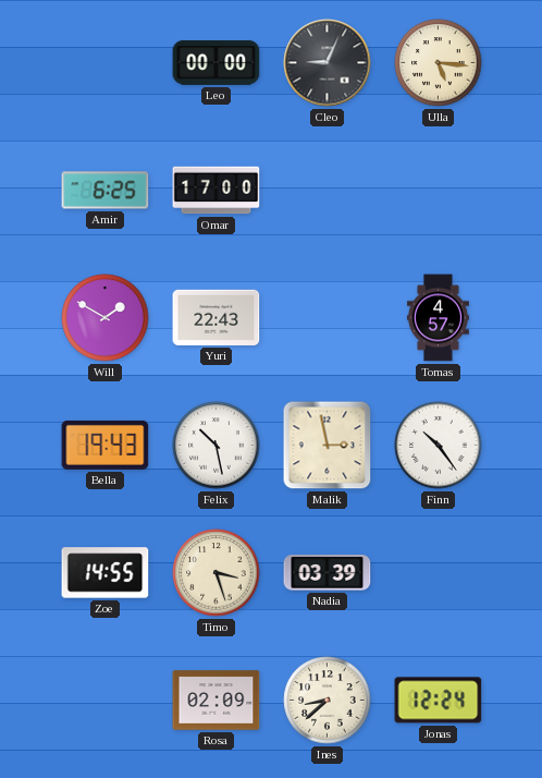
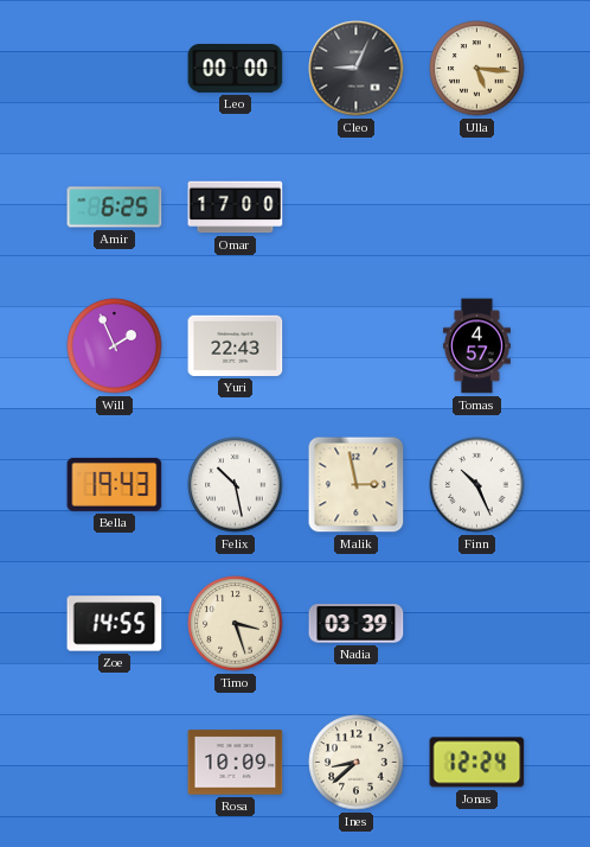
Will: 1:50 -> 1:56
Finn: 10:24 -> 10:26
Rosa: 02:09 -> 10:09
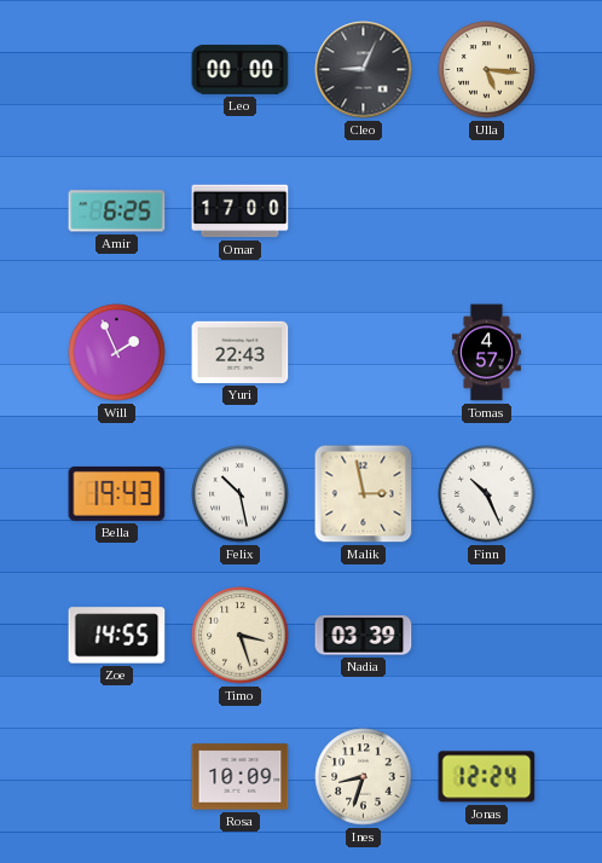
Ines: 8:38 -> 8:33
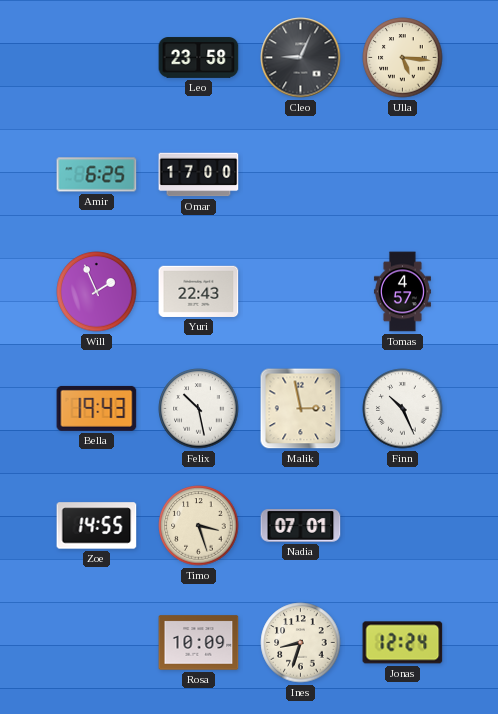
Leo: 00:00 -> 23:58
Nadia: 03:39 -> 07:01
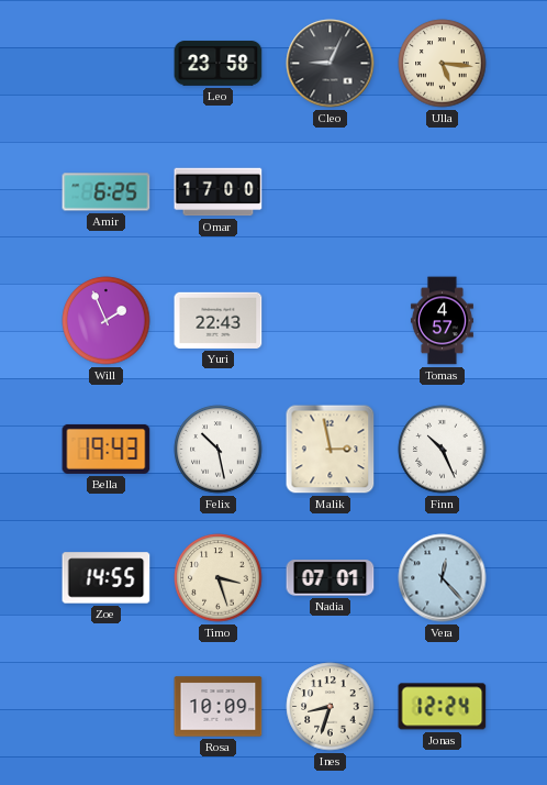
Vera: none -> 12:23
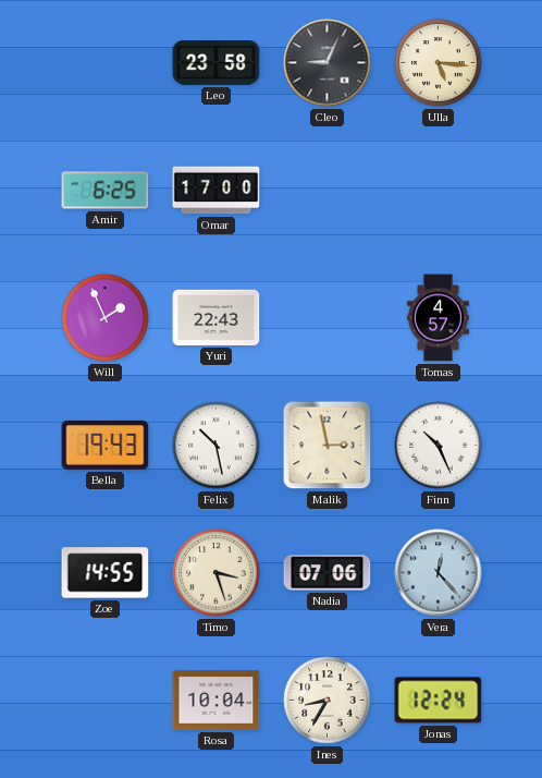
Nadia: 07:01 -> 07:06
Rosa: 10:09 -> 10:04
Ines: 8:33 -> 8:35
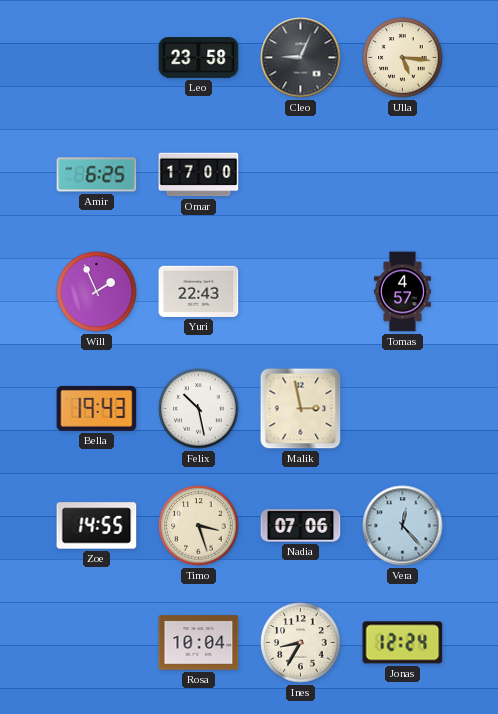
Finn: 10:26 -> none
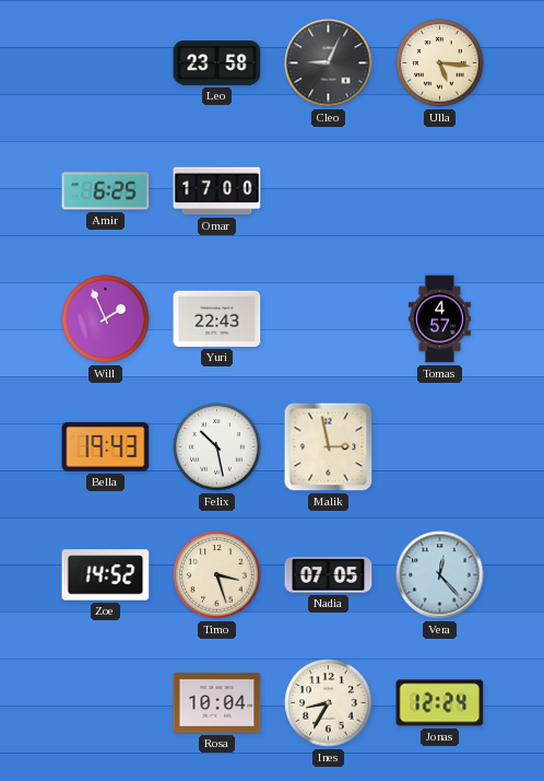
Zoe: 14:55 -> 14:52
Nadia: 07:06 -> 07:05
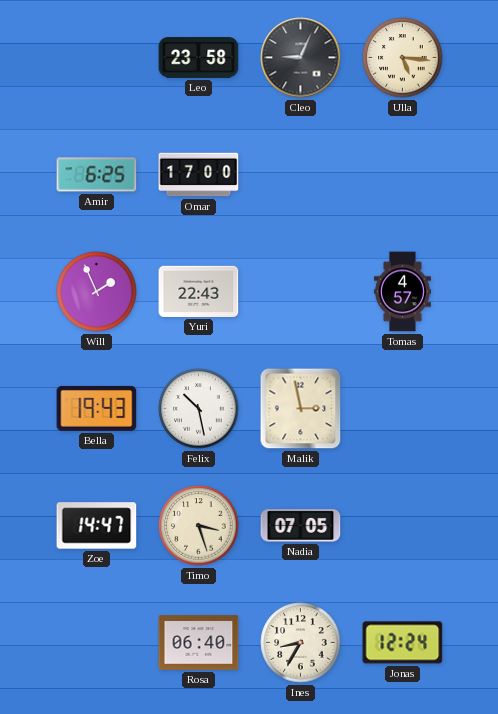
Zoe: 14:52 -> 14:47
Vera: 12:23 -> none
Rosa: 10:04 -> 06:40
